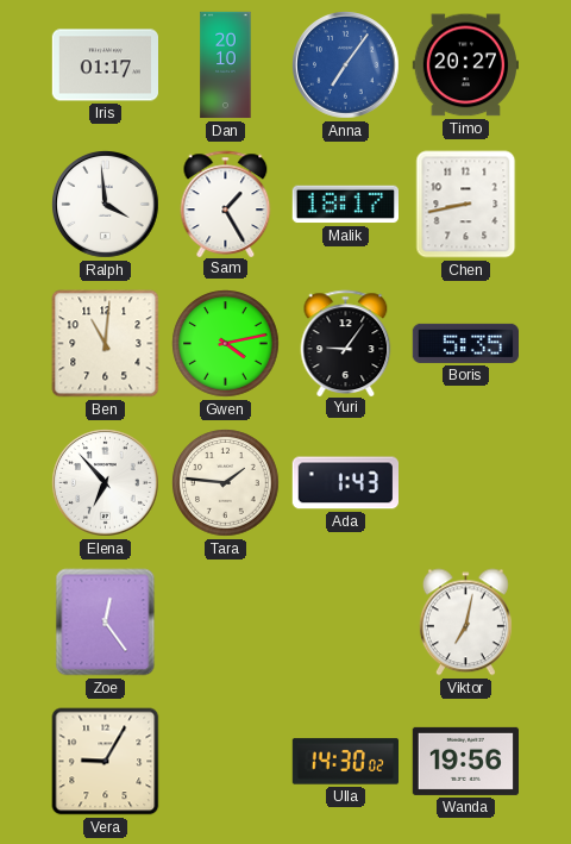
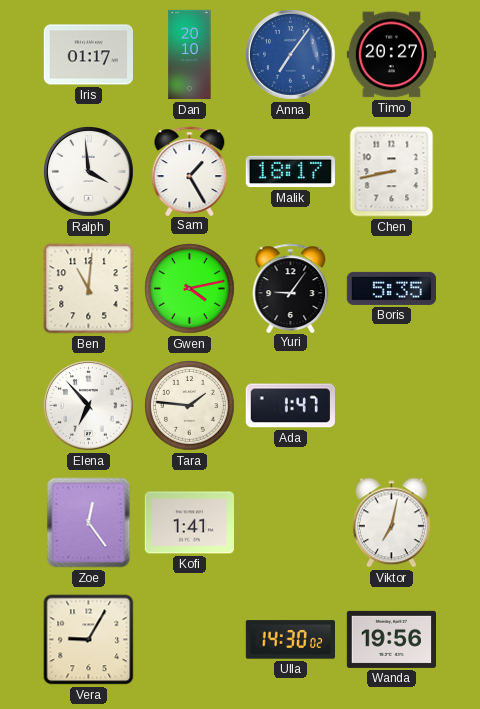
Ada: 1:43 -> 1:47
Kofi: none -> 1:41
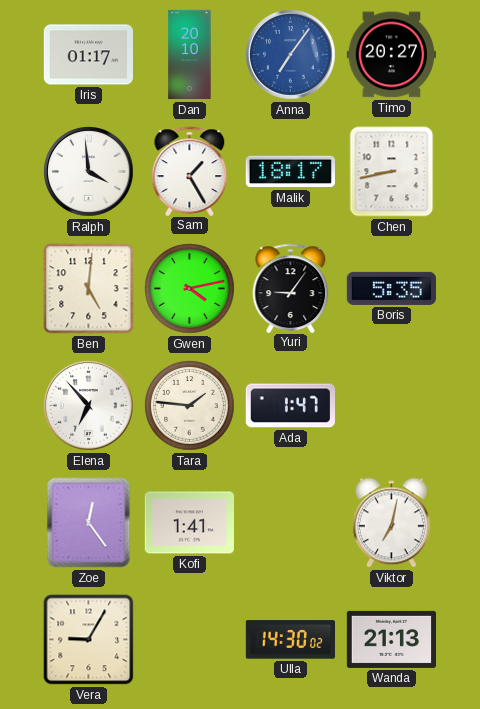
Ben: 11:01 -> 5:01
Wanda: 19:56 -> 21:13
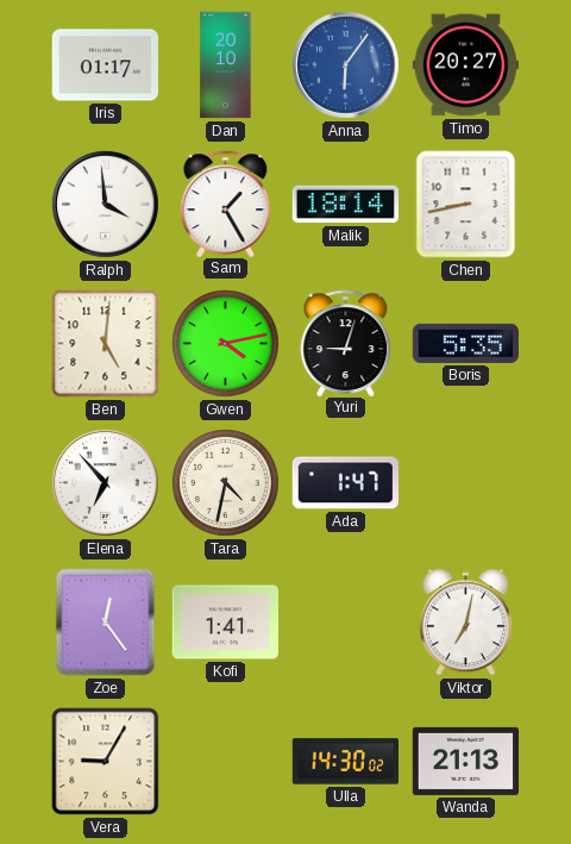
Anna: 7:06 -> 6:06
Malik: 18:17 -> 18:14
Yuri: 9:06 -> 9:03
Tara: 1:46 -> 4:32
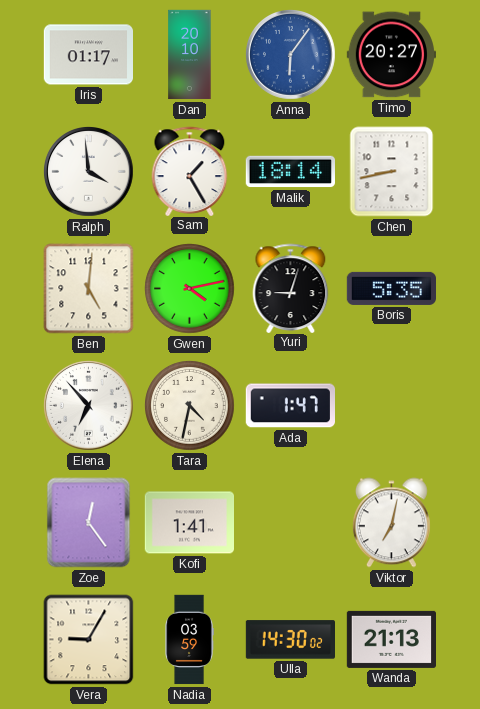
Nadia: none -> 03:59
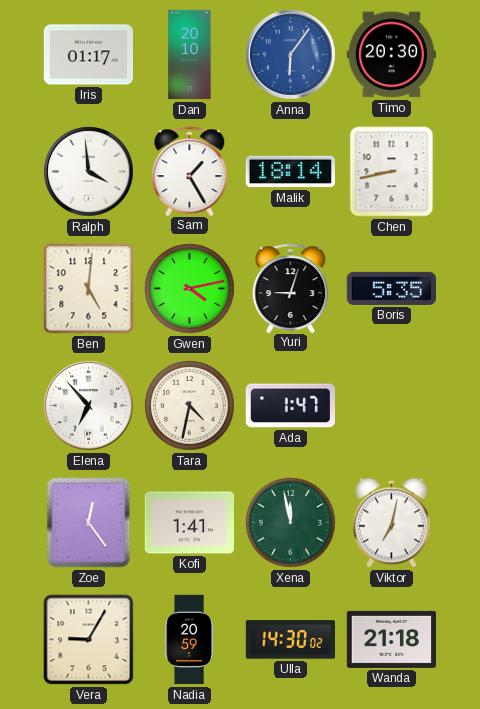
Timo: 20:27 -> 20:30
Xena: none -> 11:58
Nadia: 03:59 -> 20:59
Wanda: 21:13 -> 21:18
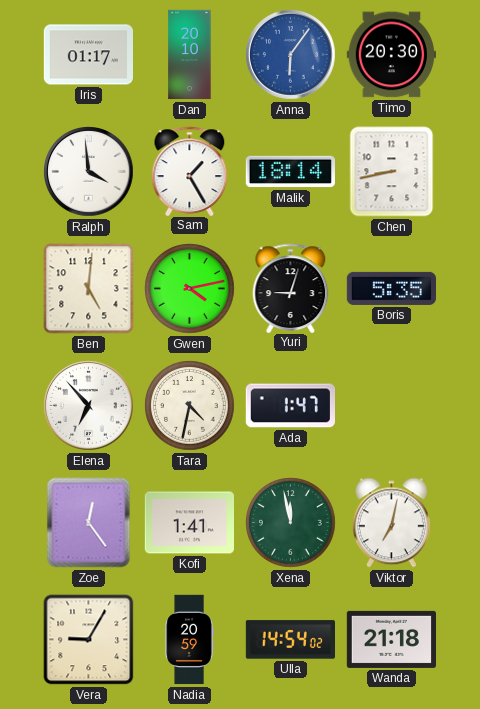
Ulla: 14:30 -> 14:54
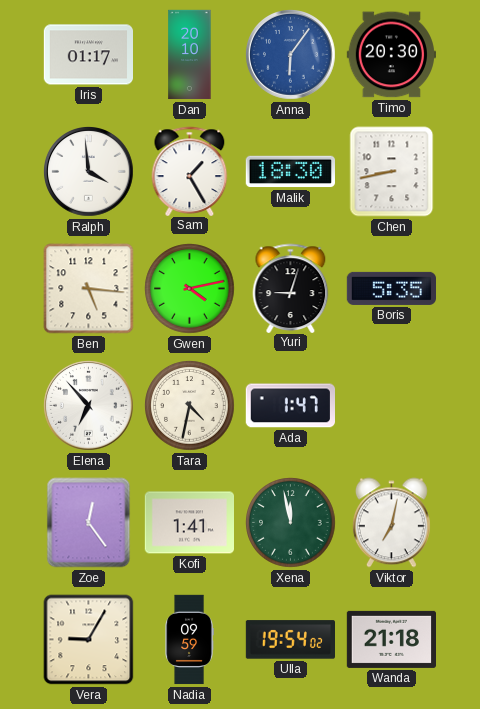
Malik: 18:14 -> 18:30
Ben: 5:01 -> 5:16
Nadia: 20:59 -> 09:59
Ulla: 14:54 -> 19:54
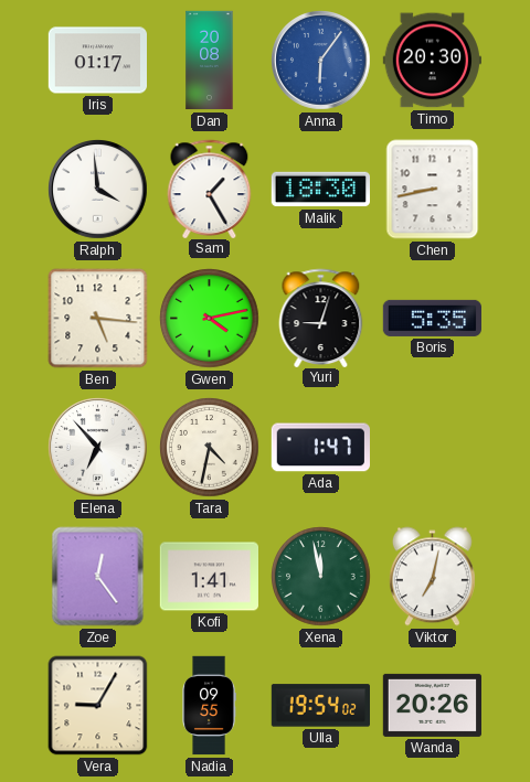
Dan: 20:10 -> 20:08
Nadia: 09:59 -> 09:55
Wanda: 21:18 -> 20:26
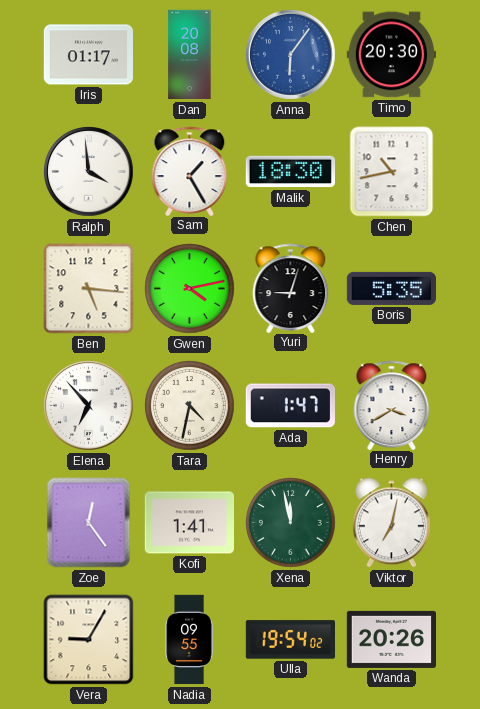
Chen: 8:43 -> 10:43
Henry: none -> 3:40
